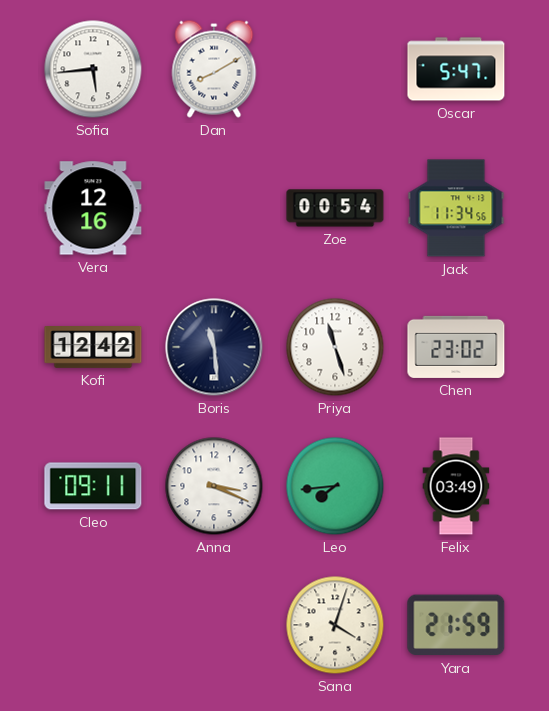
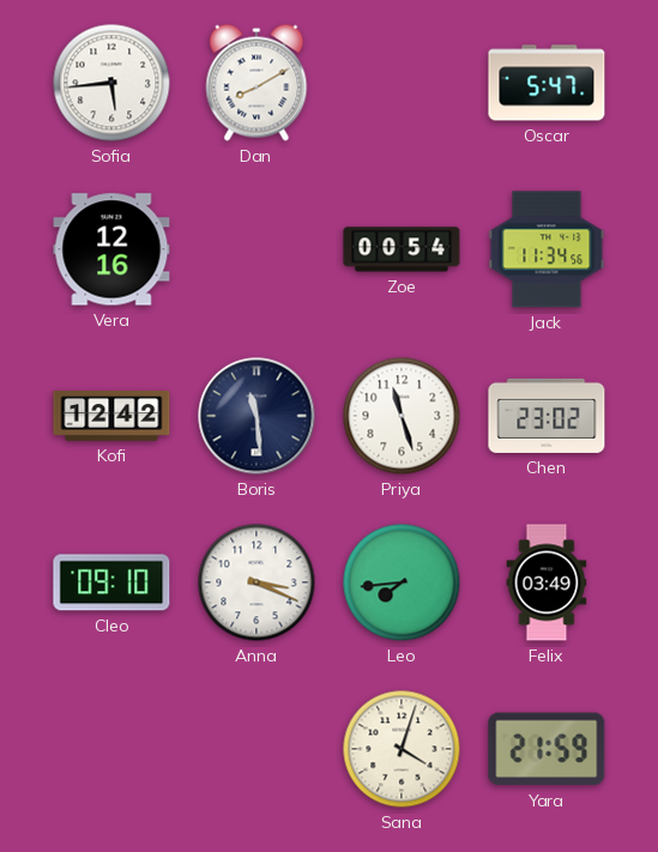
Cleo: 09:11 -> 09:10
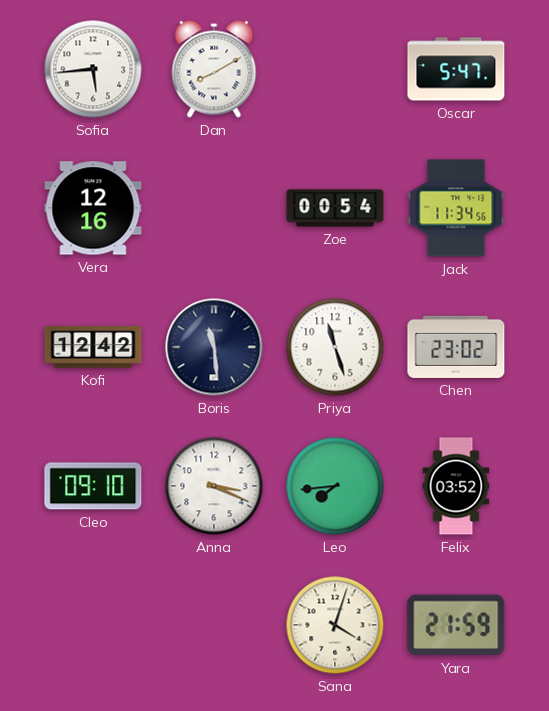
Felix: 03:49 -> 03:52
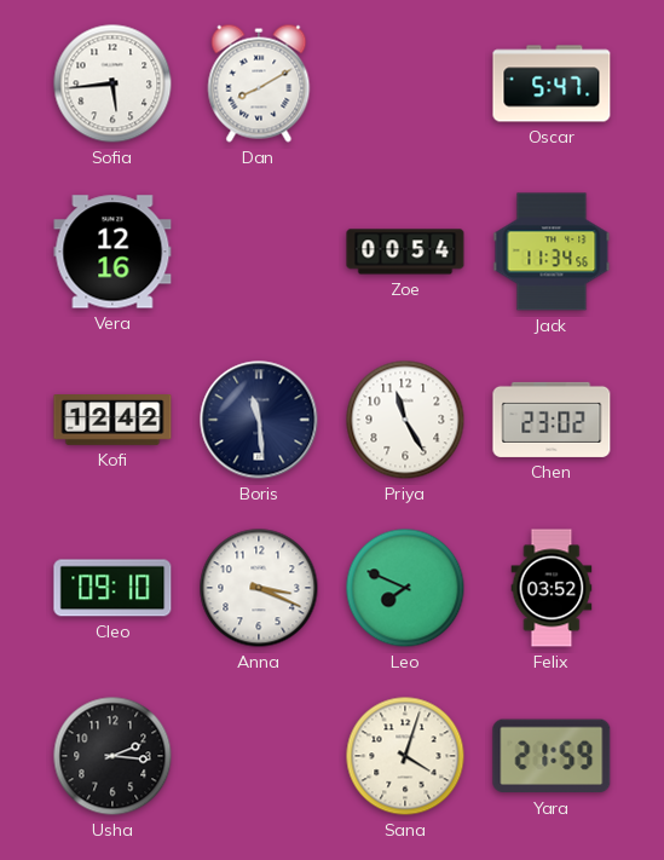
Priya: 11:27 -> 11:25
Leo: 7:44 -> 7:49
Usha: none -> 2:16
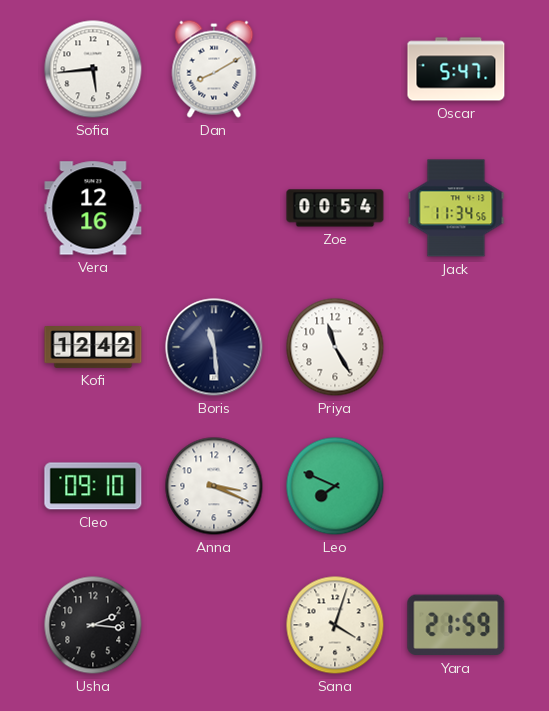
Chen: 23:02 -> none
Felix: 03:52 -> none
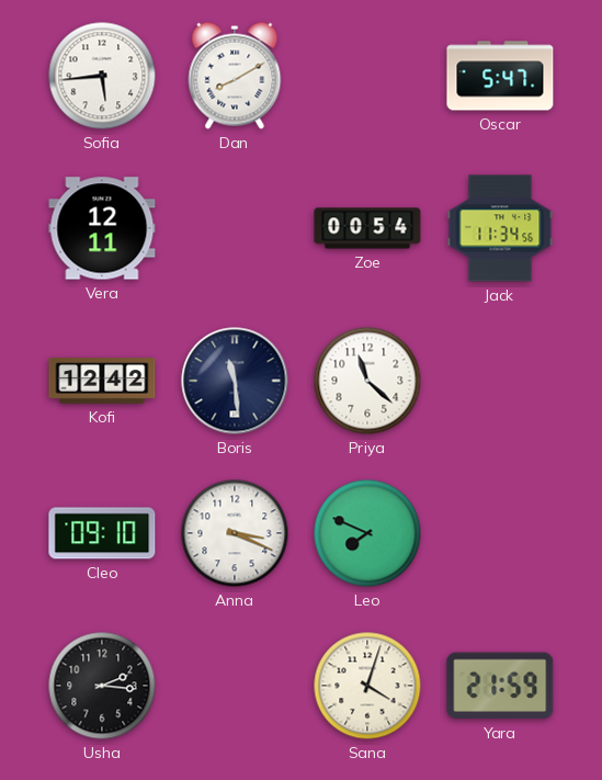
Vera: 12:16 -> 12:11
Priya: 11:25 -> 11:22
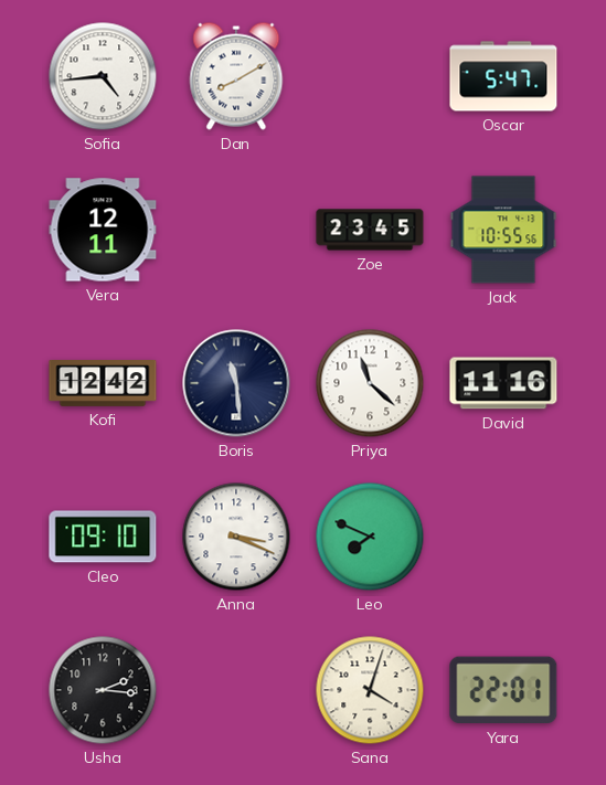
Sofia: 5:44 -> 4:44
Zoe: 00:54 -> 23:45
Jack: 11:34 -> 10:55
David: none -> 11:16
Yara: 21:59 -> 22:01
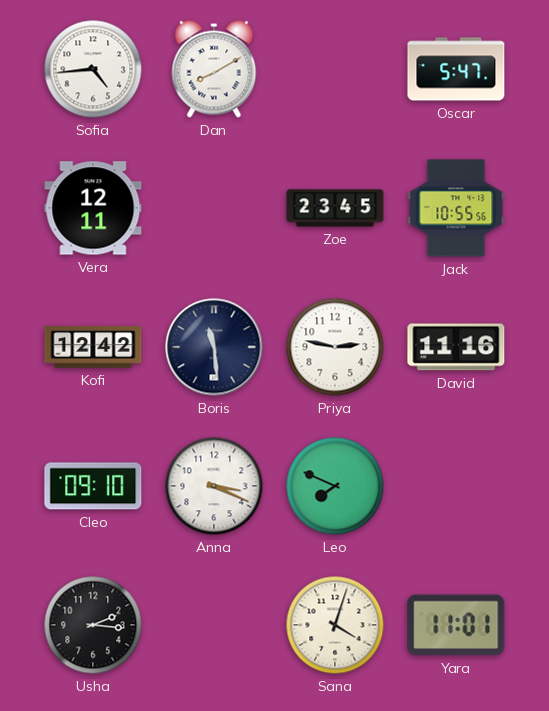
Priya: 11:22 -> 2:47
Yara: 22:01 -> 11:01
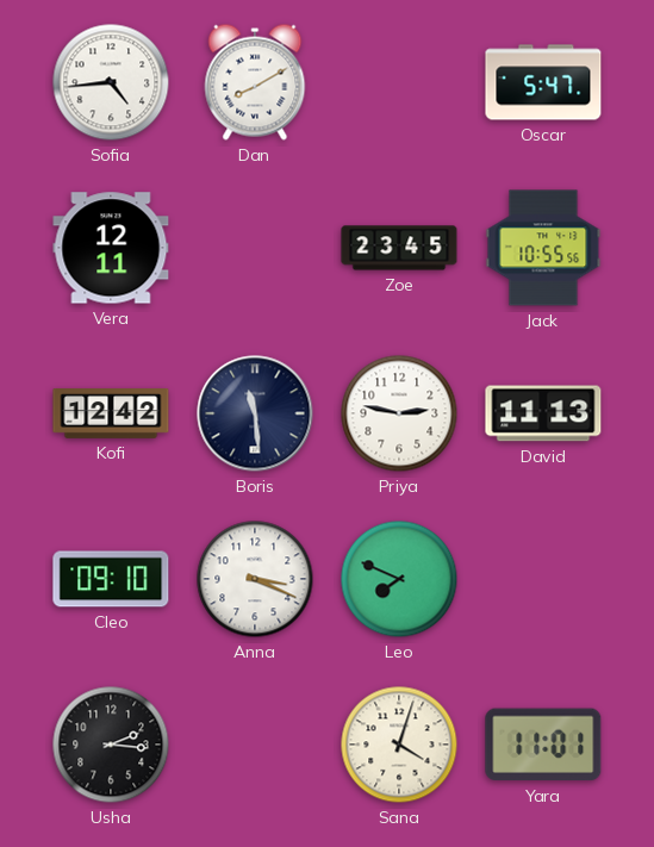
David: 11:16 -> 11:13
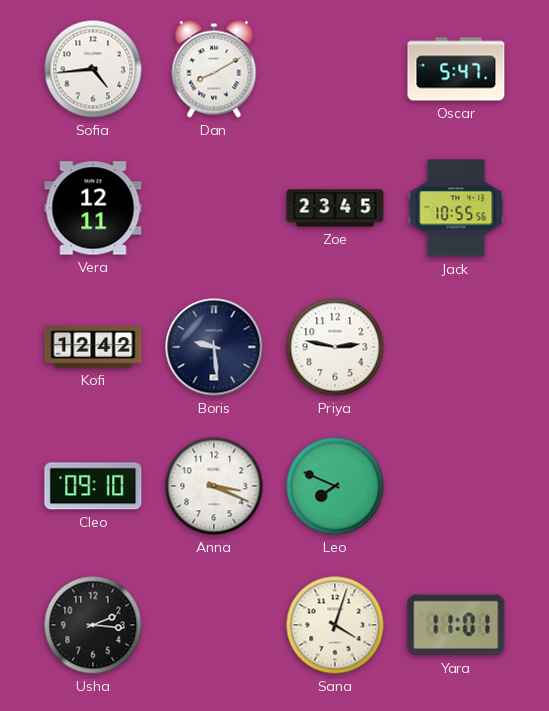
Boris: 11:29 -> 9:29
David: 11:13 -> none
